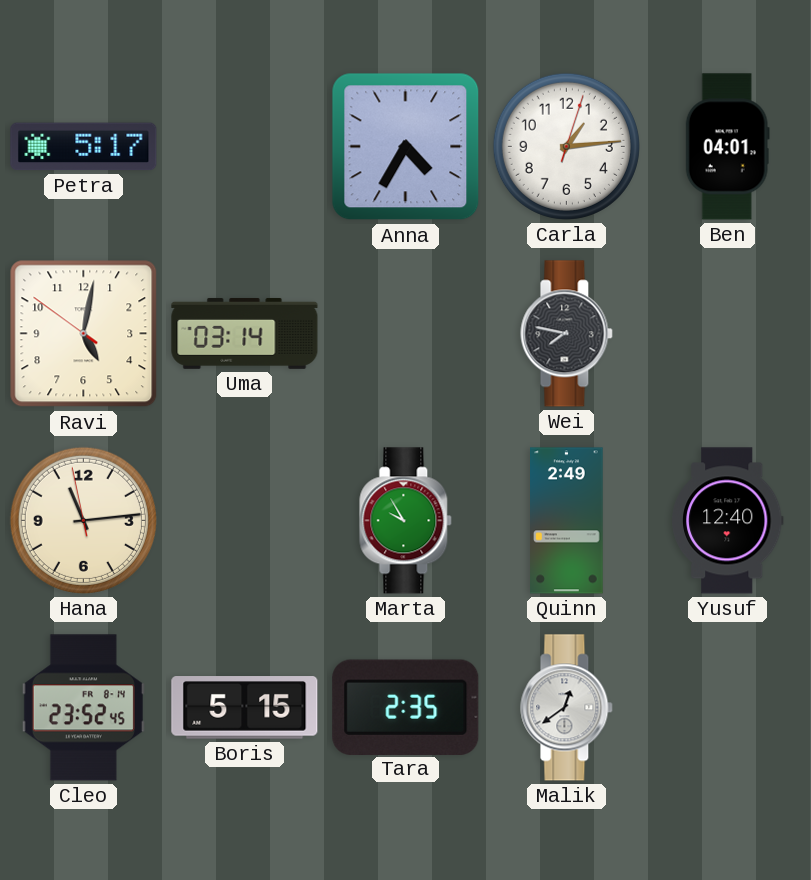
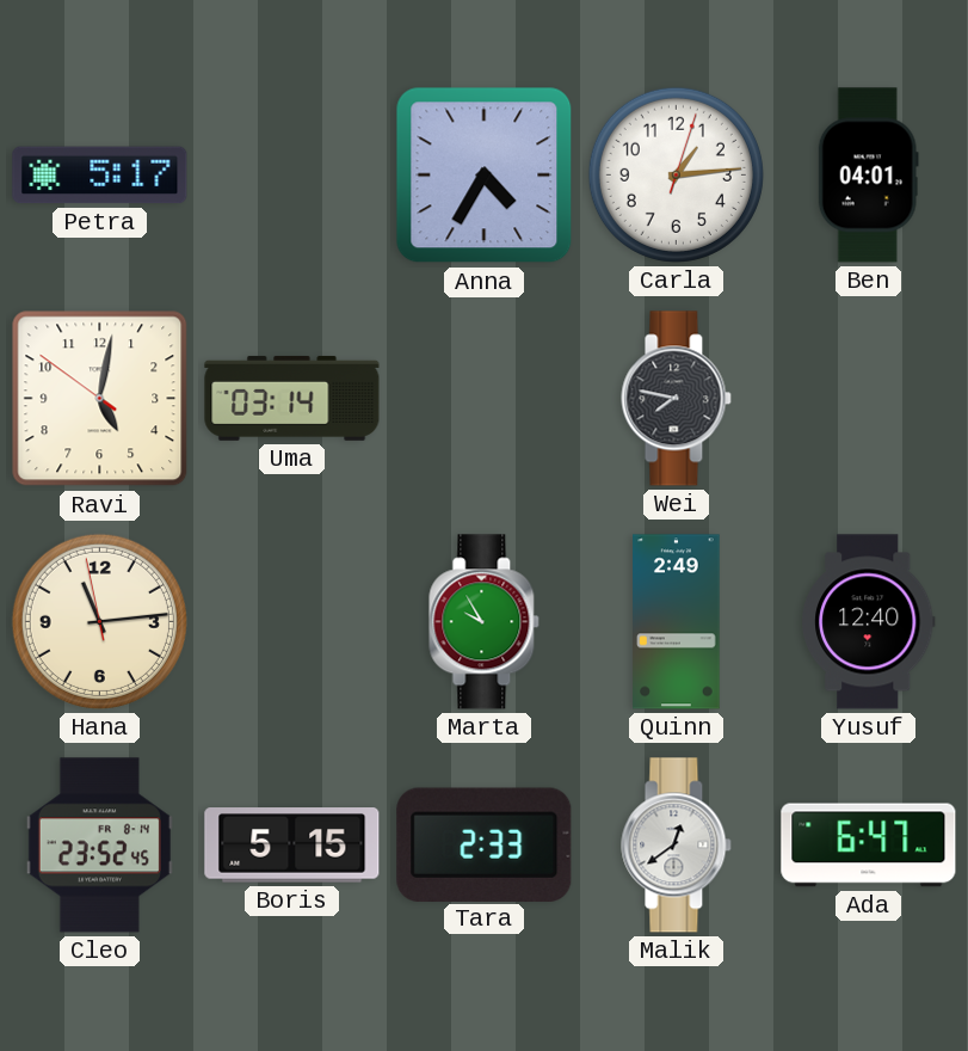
Tara: 2:35 -> 2:33
Ada: none -> 6:47
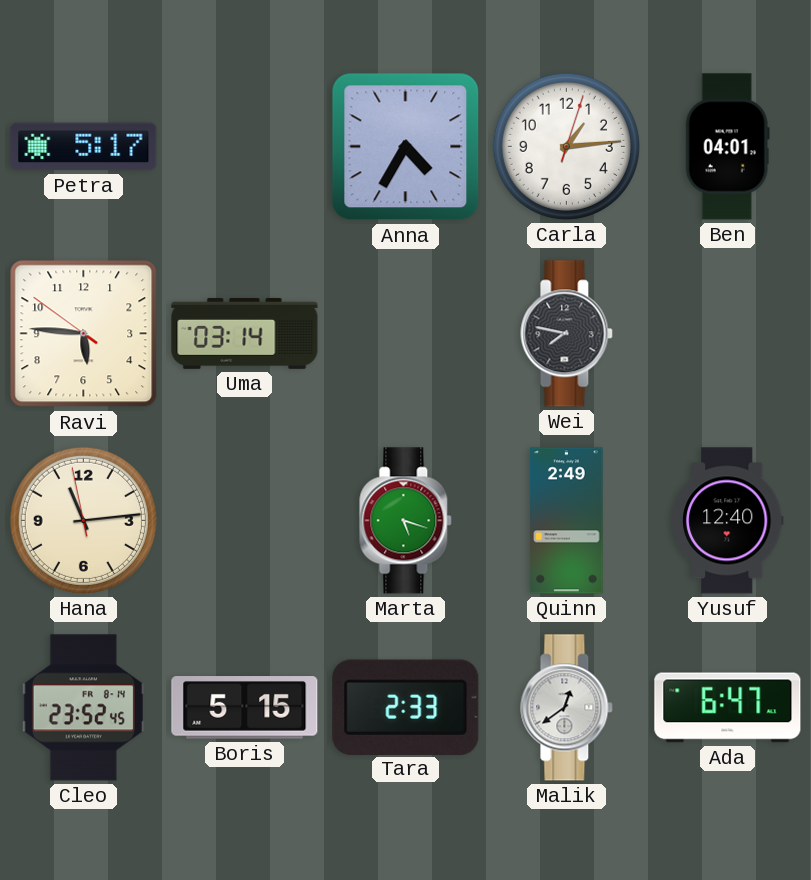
Ravi: 5:01 -> 5:45
Marta: 9:55 -> 5:18
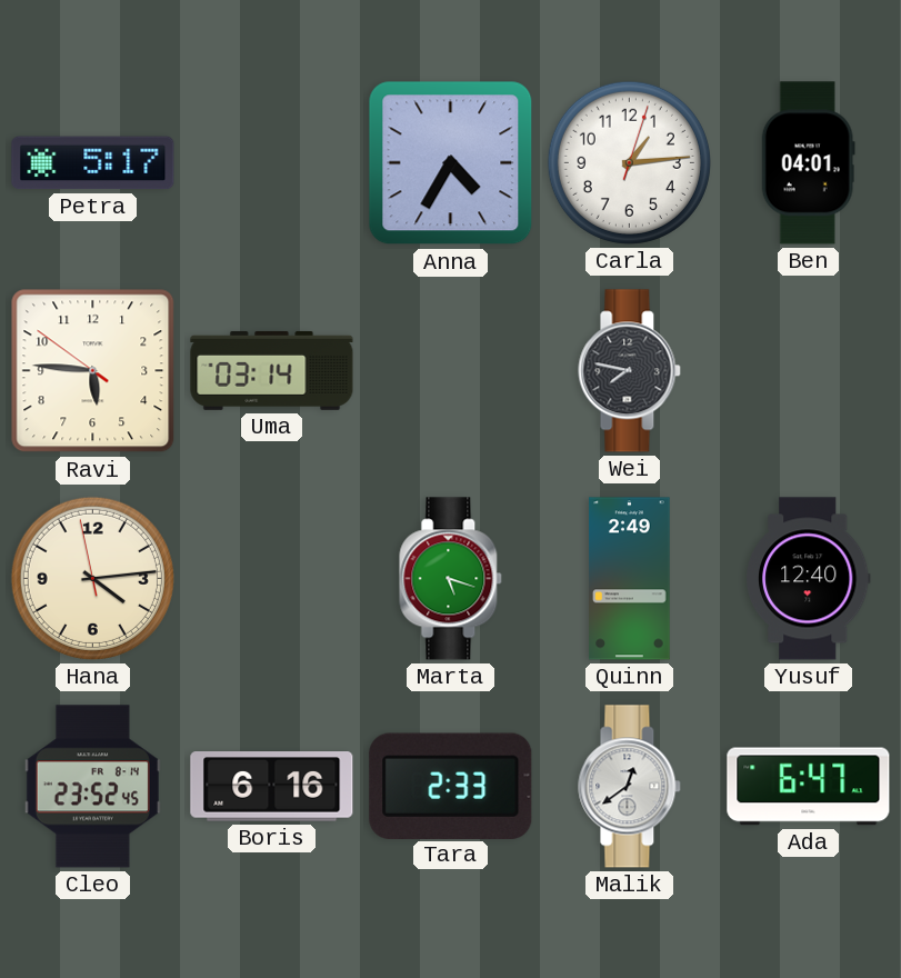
Hana: 11:13 -> 4:13
Boris: 5:15 -> 6:16
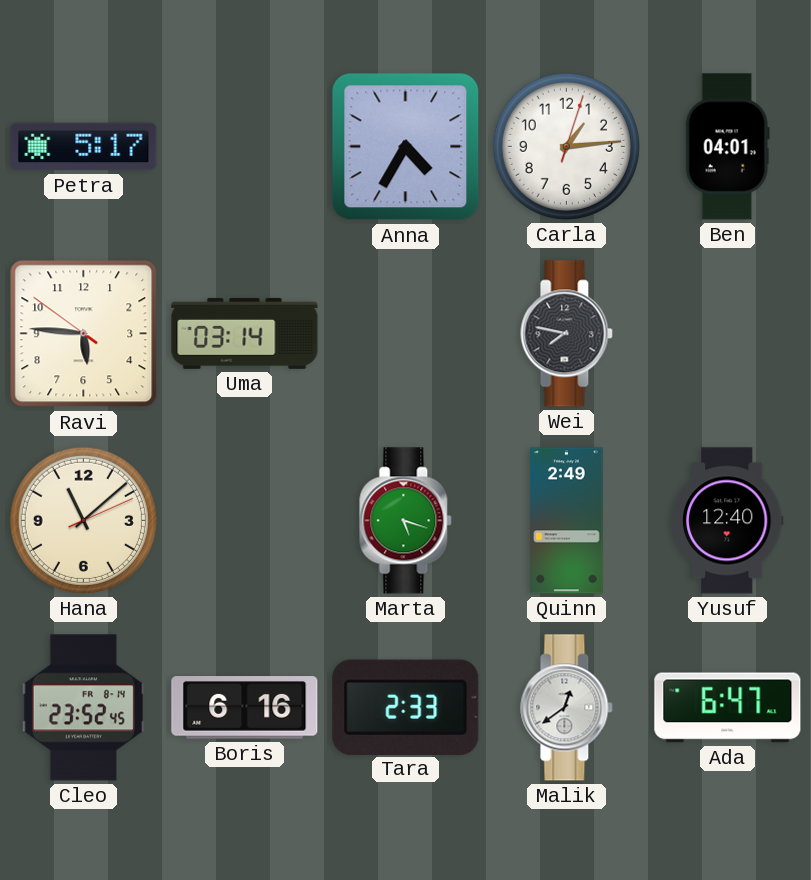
Hana: 4:13 -> 11:08
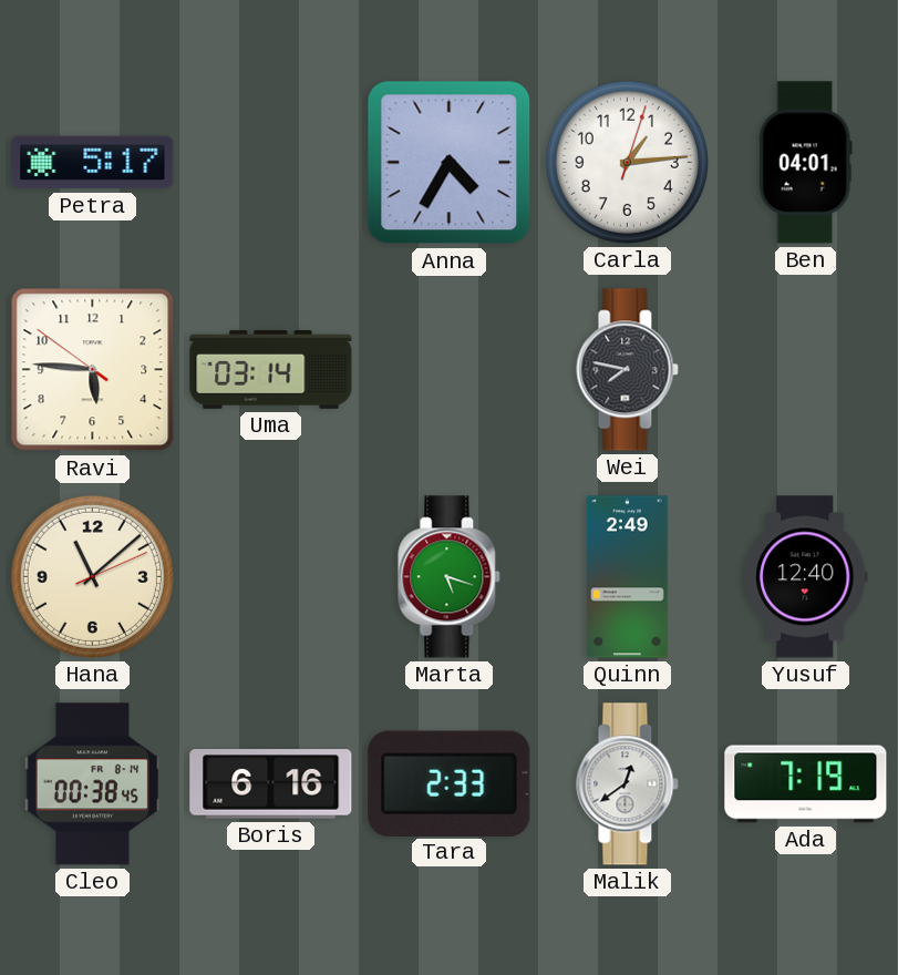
Cleo: 23:52 -> 00:38
Ada: 6:47 -> 7:19
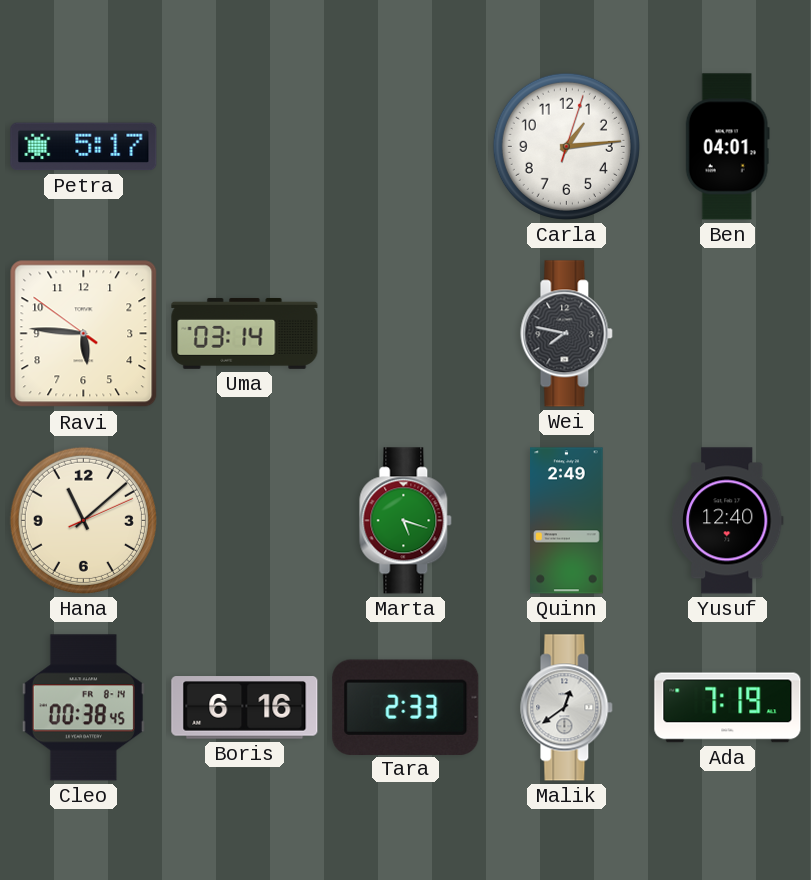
Anna: 4:35 -> none
